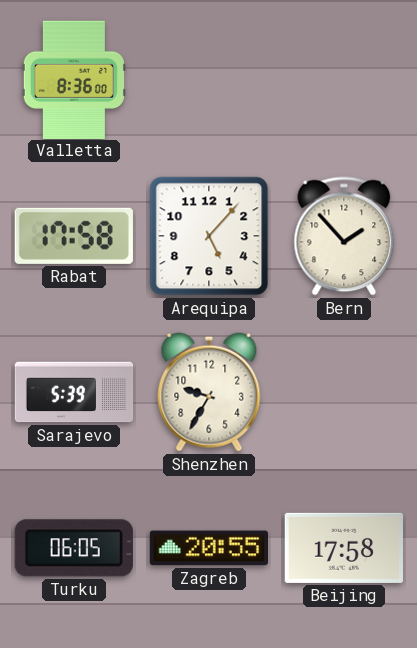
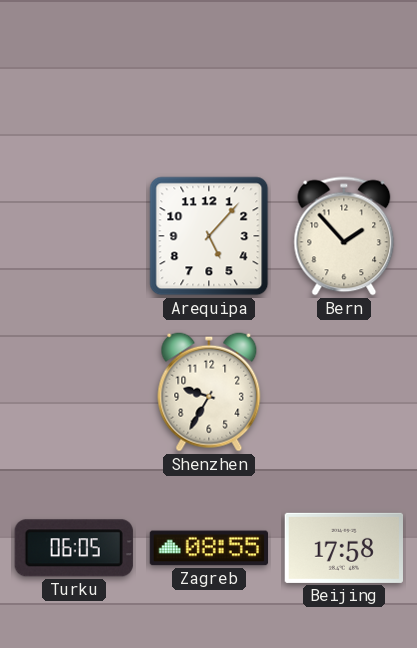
Valletta: 8:36 -> none
Rabat: 17:58 -> none
Sarajevo: 5:39 -> none
Zagreb: 20:55 -> 08:55
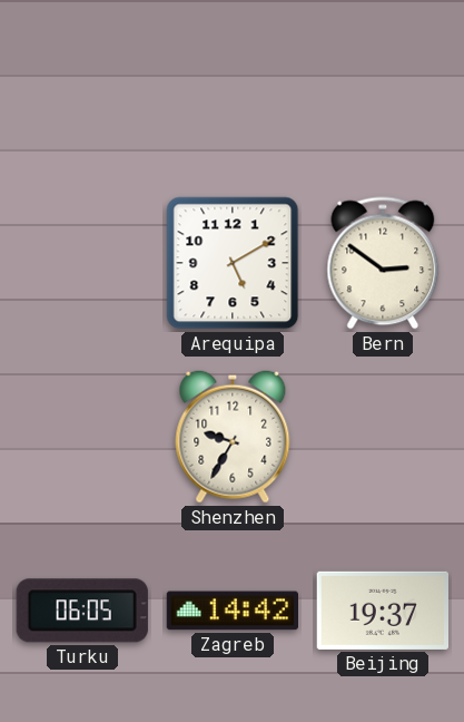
Arequipa: 5:07 -> 5:10
Bern: 1:53 -> 2:51
Zagreb: 08:55 -> 14:42
Beijing: 17:58 -> 19:37
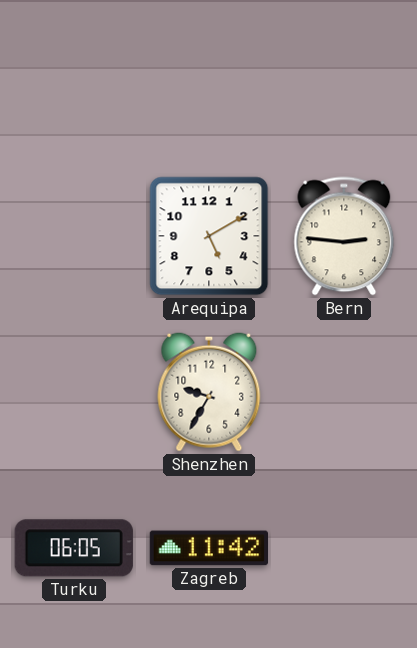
Bern: 2:51 -> 2:46
Zagreb: 14:42 -> 11:42
Beijing: 19:37 -> none
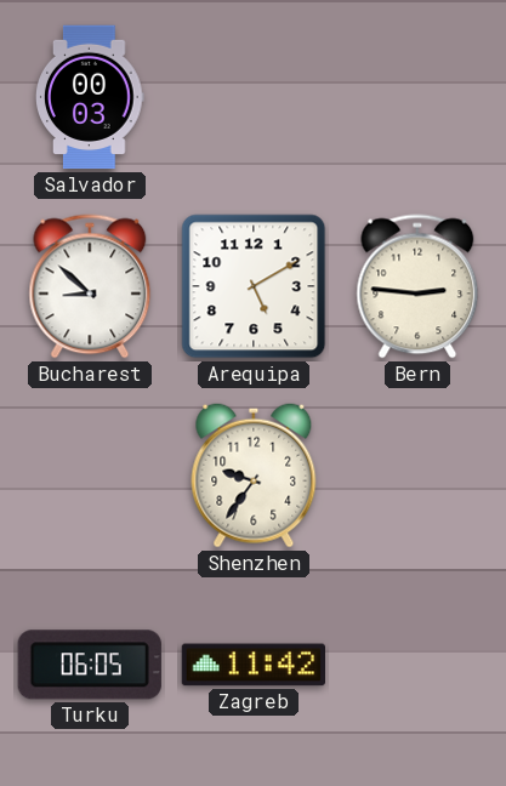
Salvador: none -> 00:03
Bucharest: none -> 8:52
Shenzhen: 9:35 -> 9:36
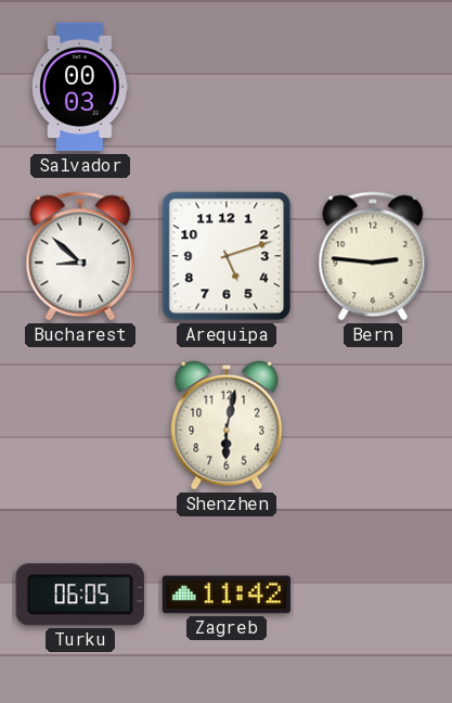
Arequipa: 5:10 -> 5:12
Shenzhen: 9:36 -> 6:02
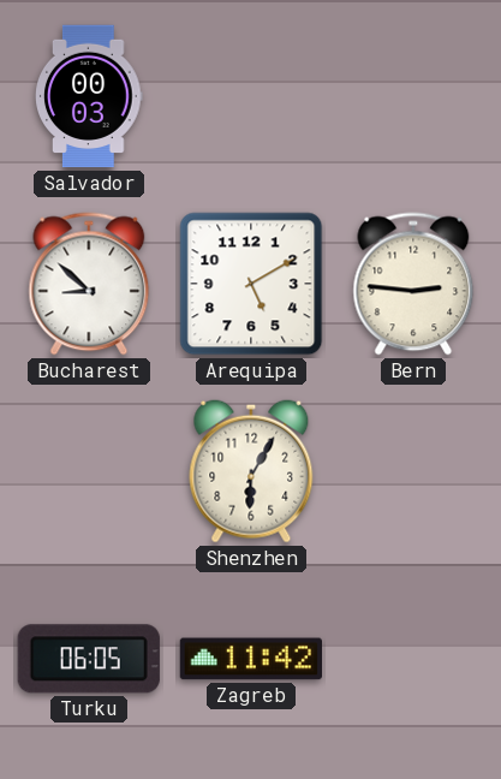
Arequipa: 5:12 -> 5:10
Shenzhen: 6:02 -> 6:05
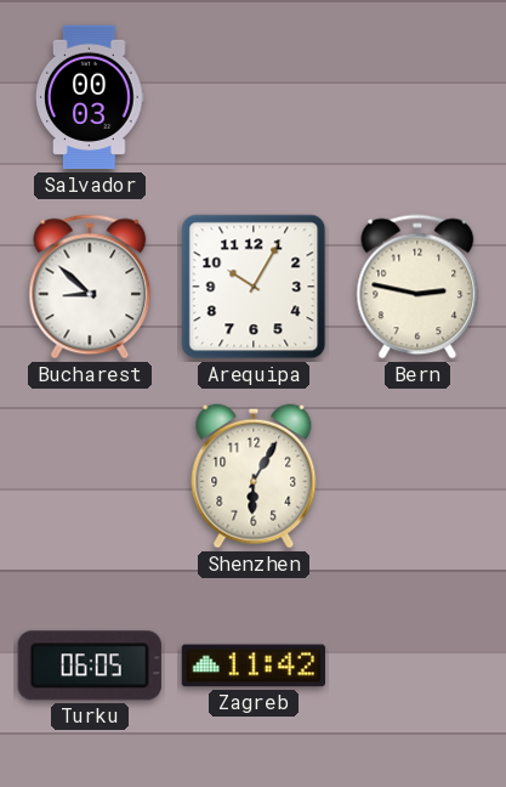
Arequipa: 5:10 -> 10:05
Bern: 2:46 -> 2:47
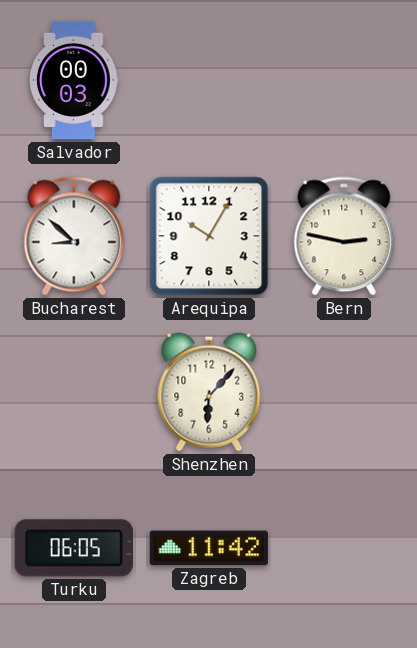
Shenzhen: 6:05 -> 6:07
